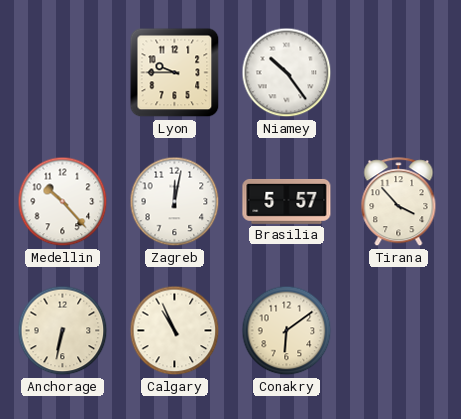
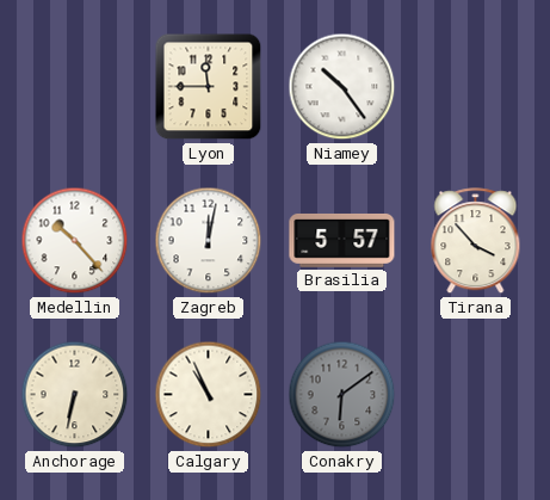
Lyon: 9:45 -> 11:45
Conakry dial: cream -> grey
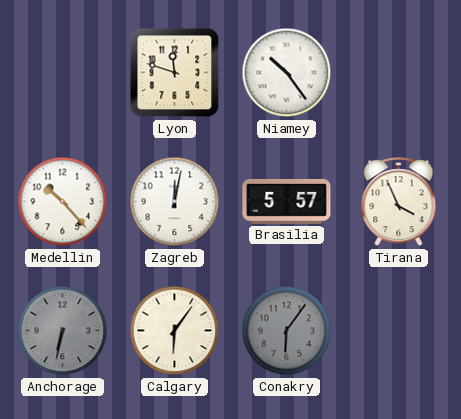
Lyon: 11:45 -> 11:48
Tirana: 3:53 -> 3:56
Anchorage dial: cream -> grey
Calgary: 10:56 -> 6:06
Conakry: 6:09 -> 6:06
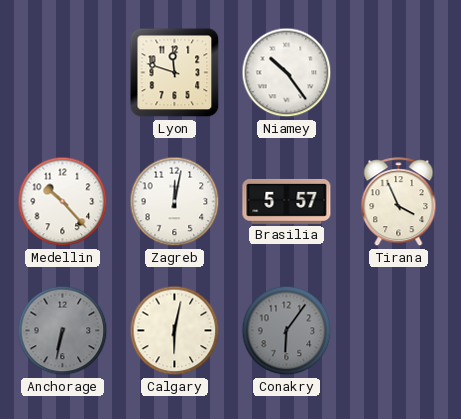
Calgary: 6:06 -> 6:02
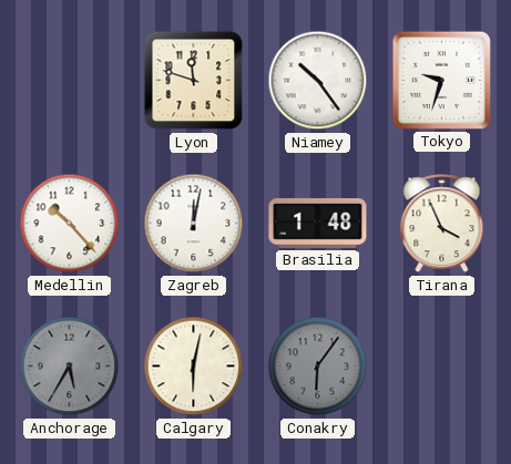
Tokyo: none -> 9:33
Brasilia: 5:57 -> 1:48
Anchorage: 6:32 -> 5:35
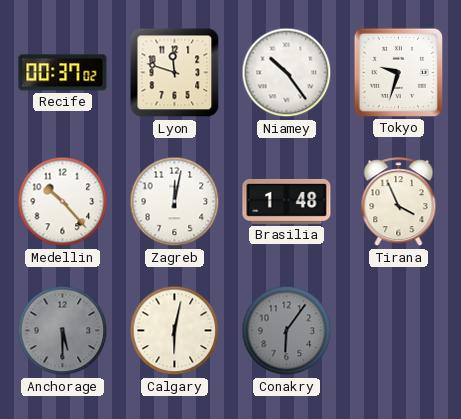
Recife: none -> 00:37
Anchorage: 5:35 -> 5:30
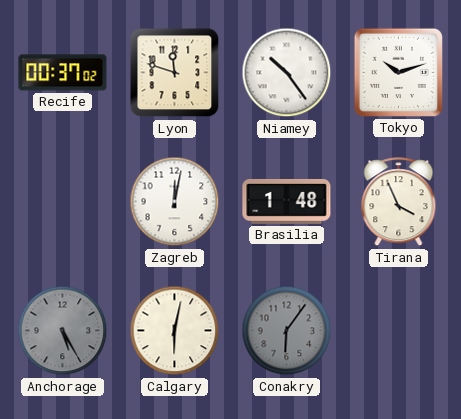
Tokyo: 9:33 -> 10:12
Medellin: 10:23 -> none
Anchorage: 5:30 -> 5:25
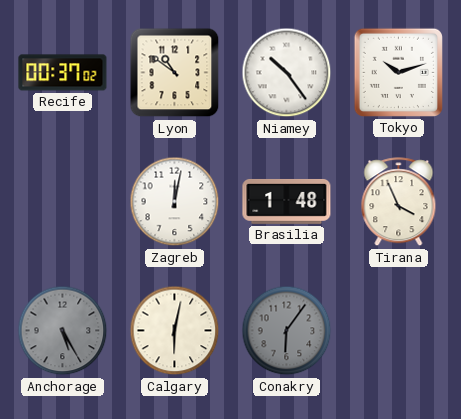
Lyon: 11:48 -> 10:51
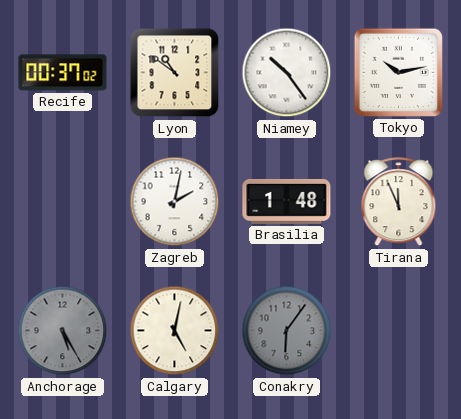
Tokyo: 10:12 -> 10:13
Zagreb: 12:02 -> 2:02
Tirana: 3:56 -> 11:56
Calgary: 6:02 -> 5:02
